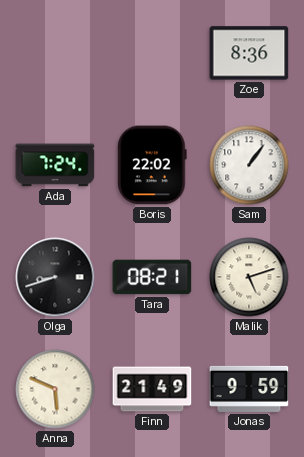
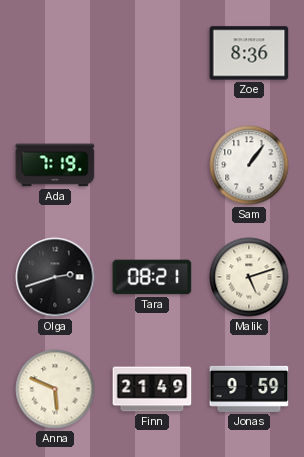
Ada: 7:24 -> 7:19
Boris: 22:02 -> none
Olga: 8:42 -> 2:42
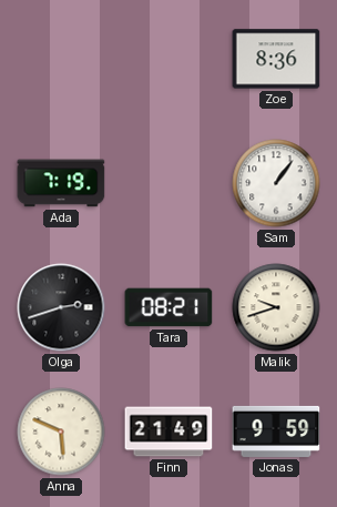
Malik: 5:12 -> 9:42
